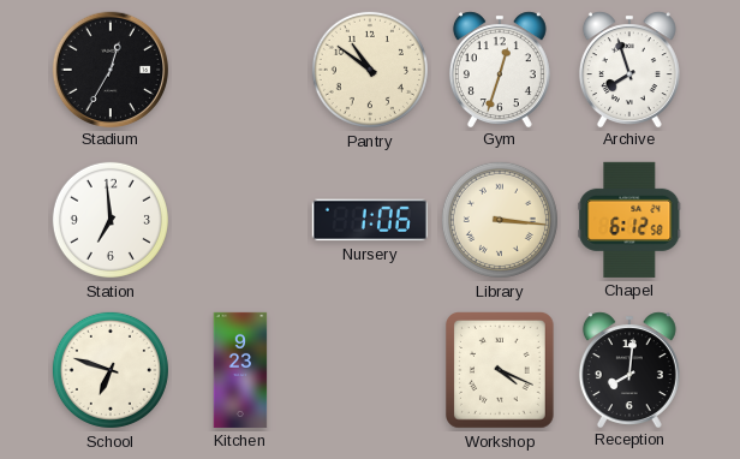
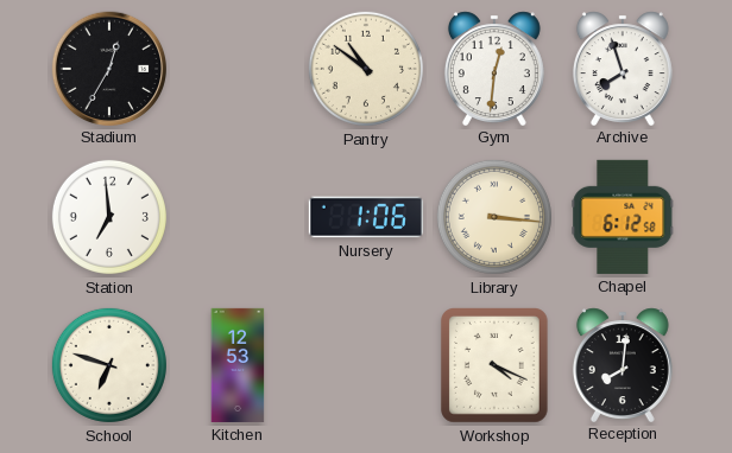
Gym: 12:33 -> 12:31
Kitchen: 9:23 -> 12:53
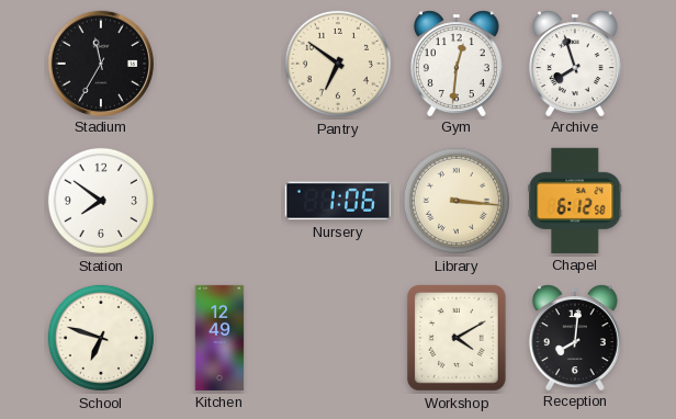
Stadium: 12:35 -> 11:35
Pantry: 10:51 -> 6:51
Station: 6:59 -> 7:51
Kitchen: 12:53 -> 12:49
Workshop: 4:19 -> 4:10
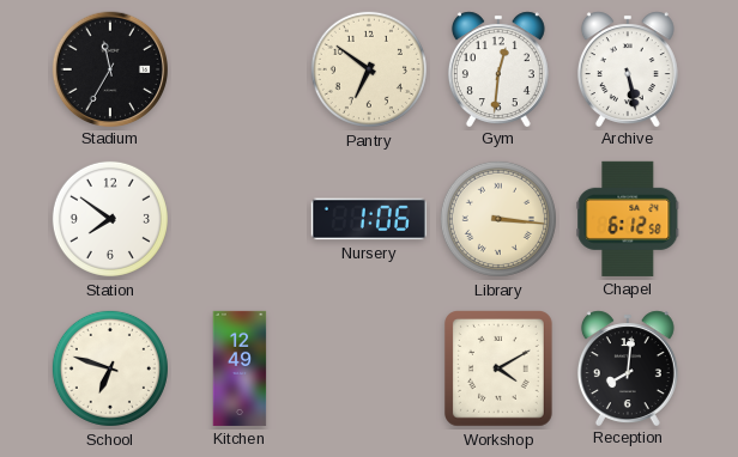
Archive: 7:57 -> 5:28
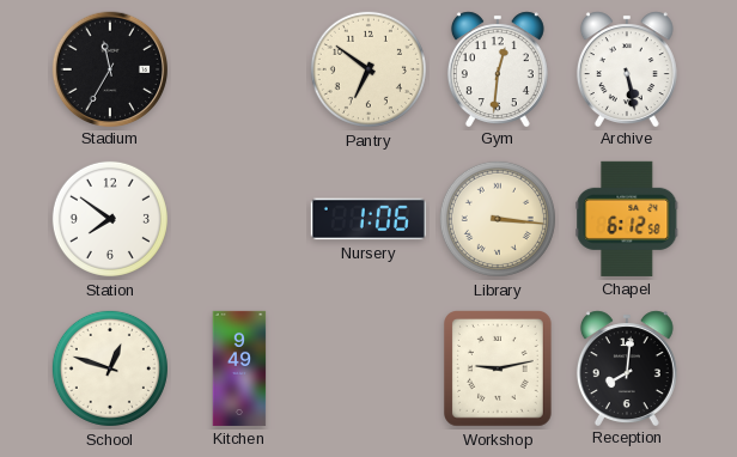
School: 6:48 -> 12:48
Kitchen: 12:49 -> 9:49
Workshop: 4:10 -> 9:13
